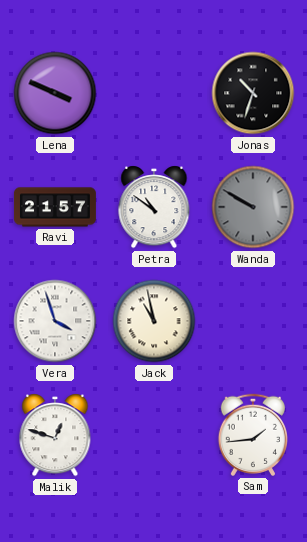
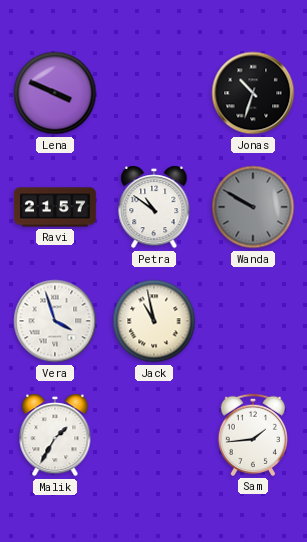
Malik: 12:48 -> 1:35
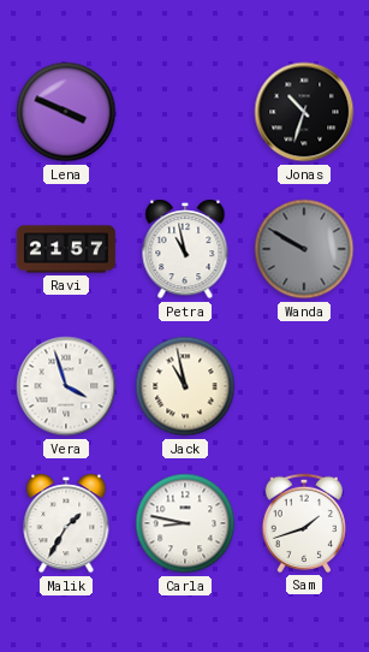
Petra: 10:51 -> 10:58
Carla: none -> 8:47
Sam: 1:44 -> 1:42
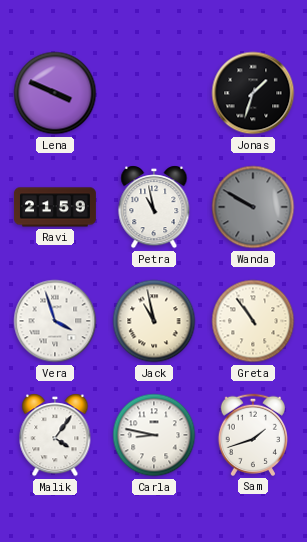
Jonas: 10:33 -> 1:33
Ravi: 21:57 -> 21:59
Greta: none -> 10:54
Malik: 1:35 -> 4:06
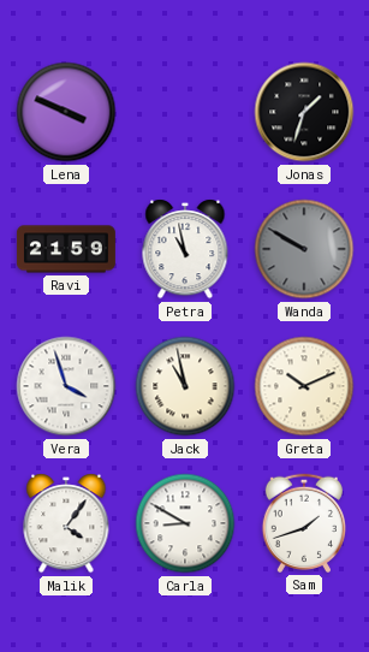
Greta: 10:54 -> 10:11
Carla: 8:47 -> 8:50
